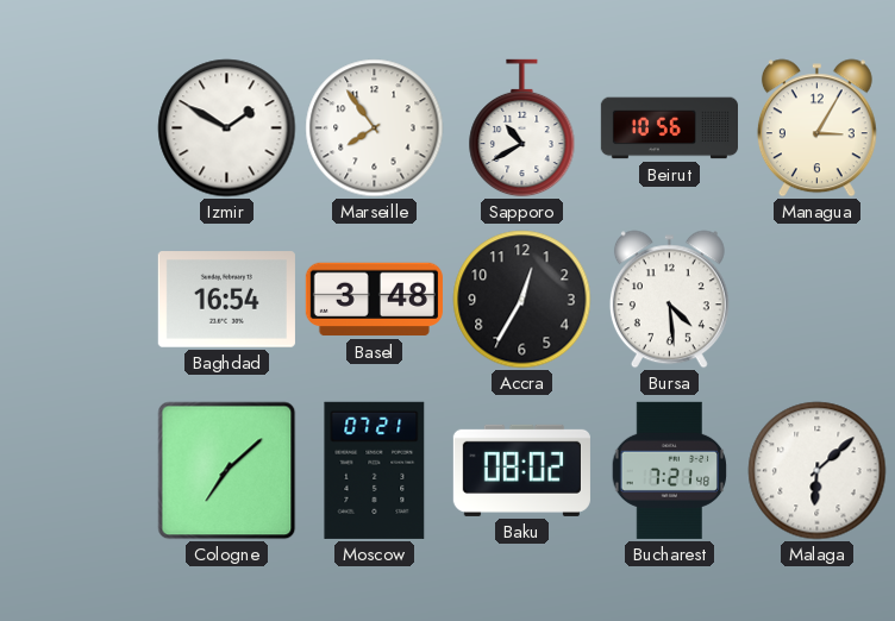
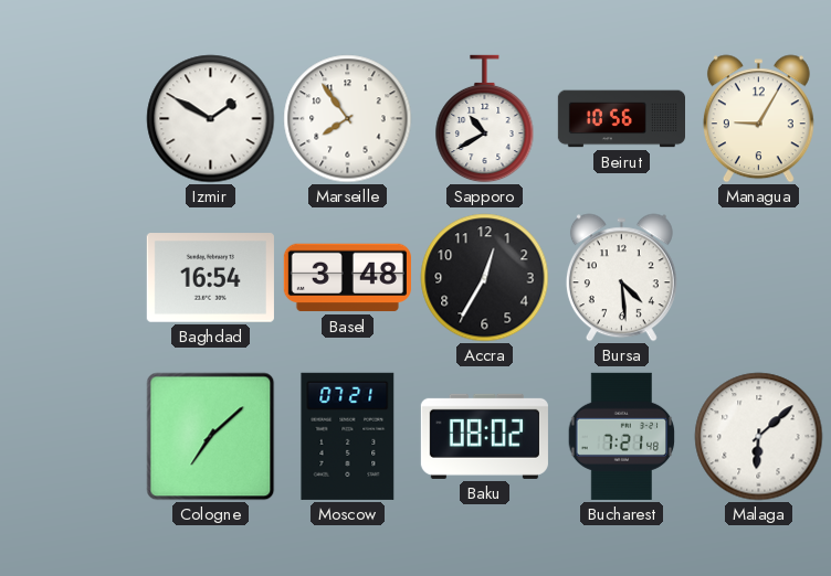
Managua: 3:05 -> 9:05
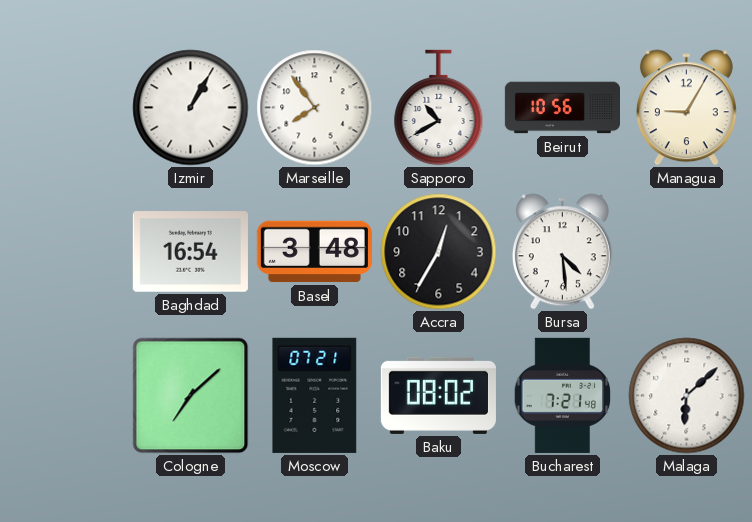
Izmir: 1:50 -> 1:05
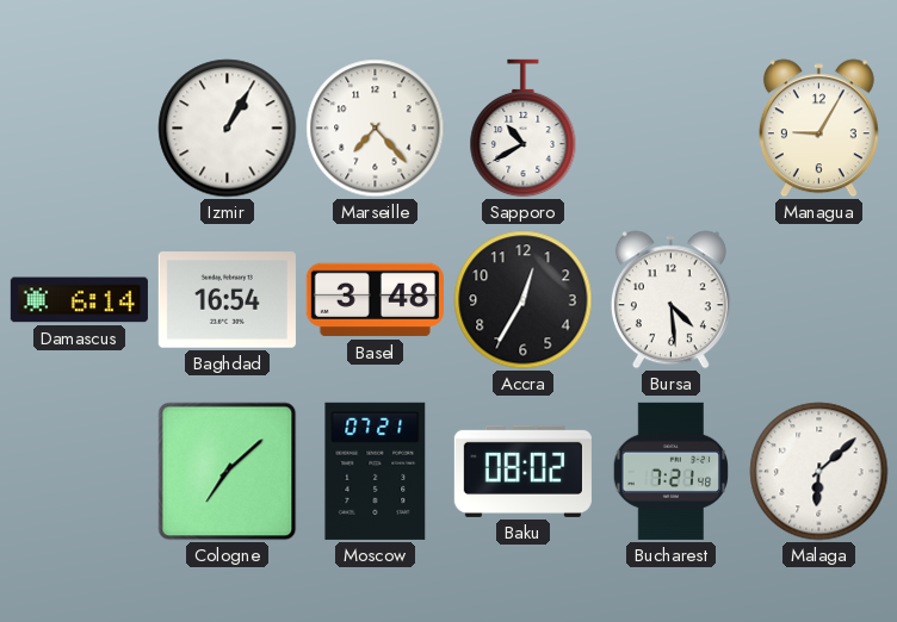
Marseille: 7:54 -> 7:23
Beirut: 10:56 -> none
Damascus: none -> 6:14
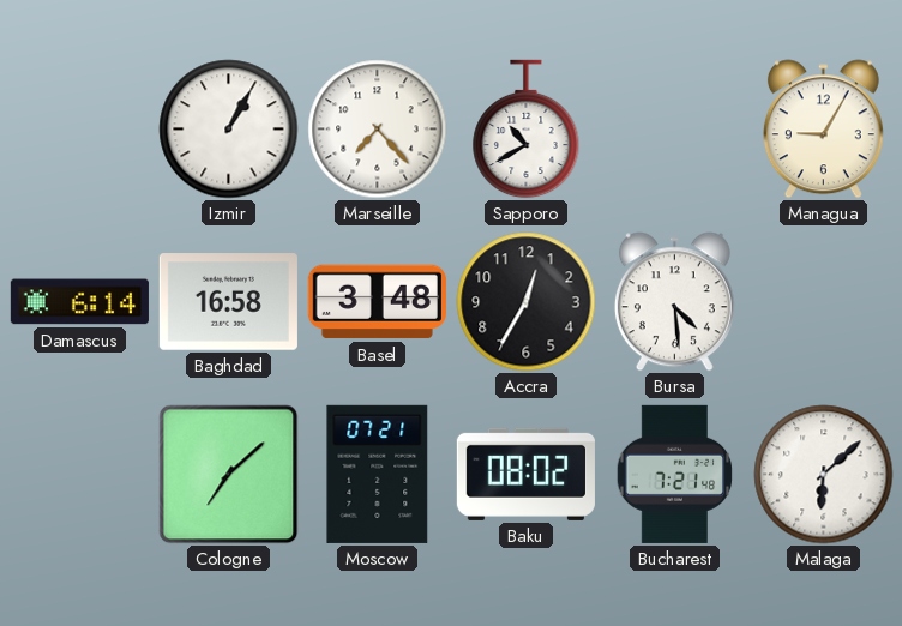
Baghdad: 16:54 -> 16:58
